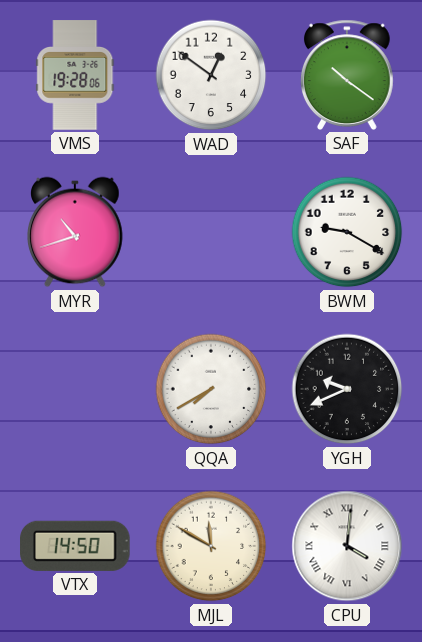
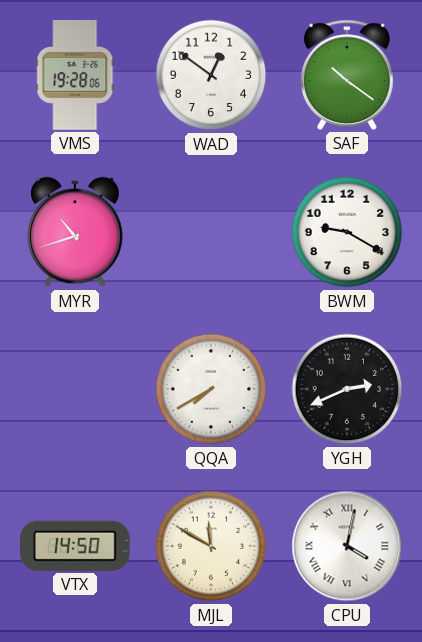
YGH: 9:41 -> 2:41
CPU: 4:01 -> 4:02
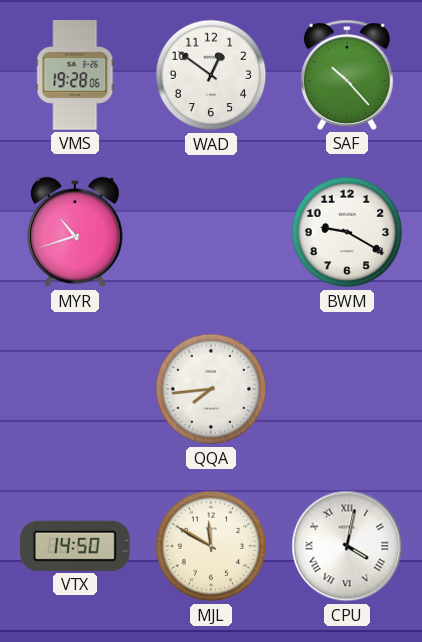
SAF: 10:21 -> 10:23
QQA: 7:40 -> 7:44
YGH: 2:41 -> none
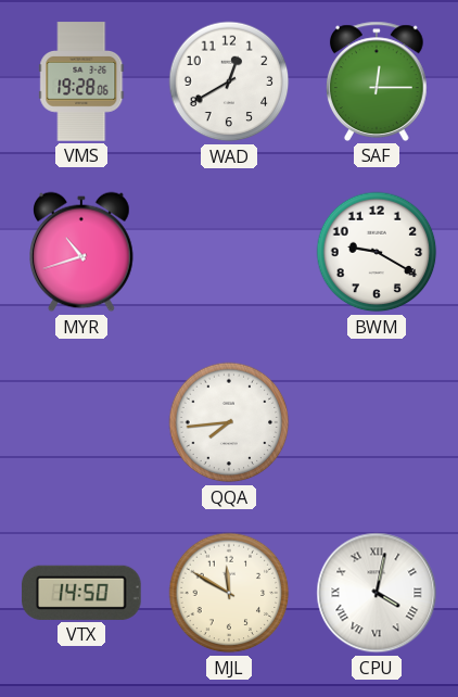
WAD: 12:51 -> 12:40
SAF: 10:23 -> 12:15
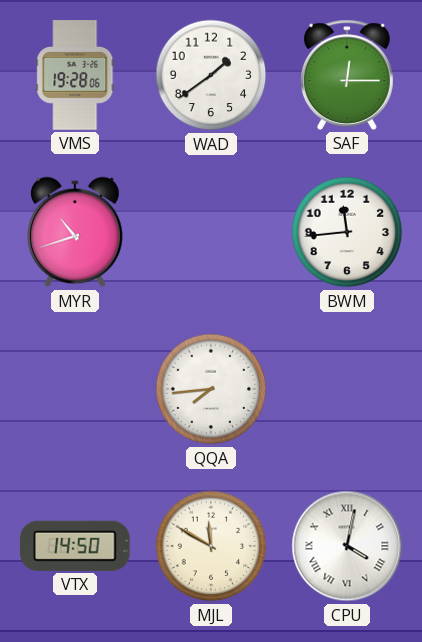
WAD: 12:40 -> 1:39
BWM: 9:20 -> 11:44
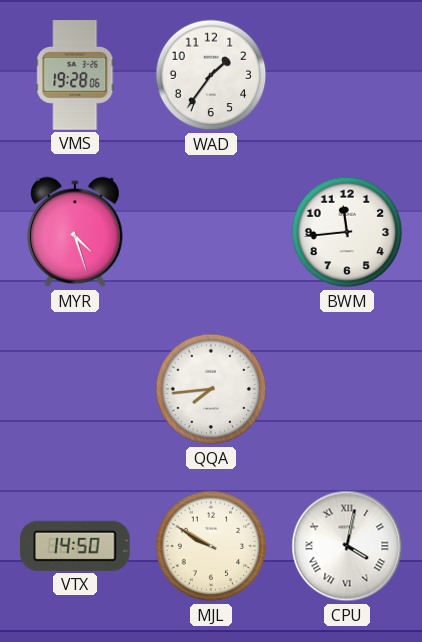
WAD: 1:39 -> 1:36
SAF: 12:15 -> none
MYR: 10:42 -> 4:27
MJL: 11:50 -> 9:50
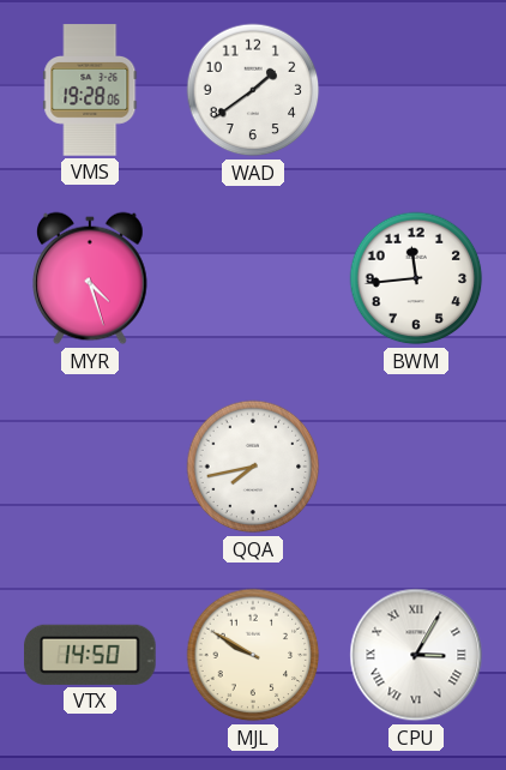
WAD: 1:36 -> 1:39
QQA: 7:44 -> 7:43
CPU: 4:02 -> 3:05
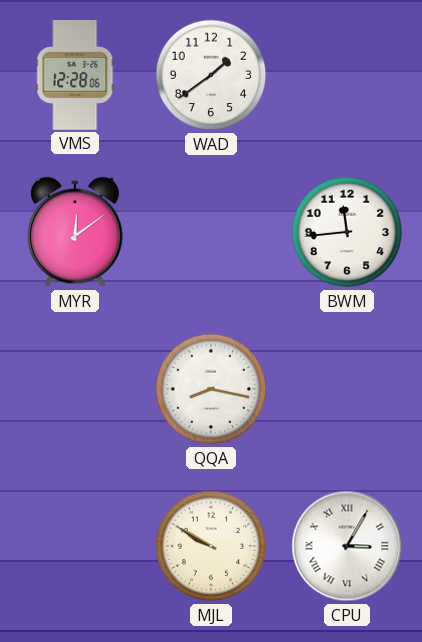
VMS: 19:28 -> 12:28
MYR: 4:27 -> 12:09
QQA: 7:43 -> 8:17
VTX: 14:50 -> none
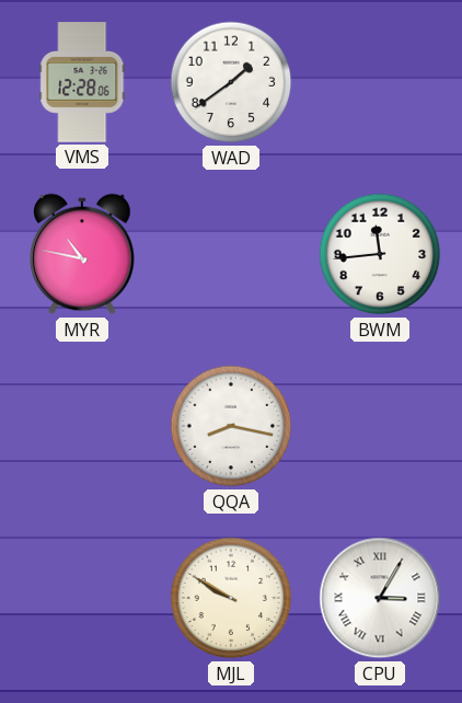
MYR: 12:09 -> 10:47
